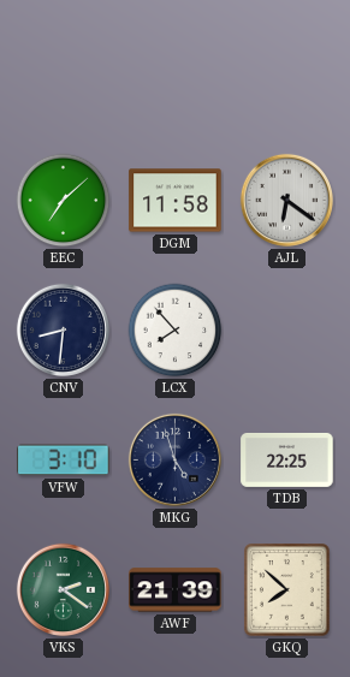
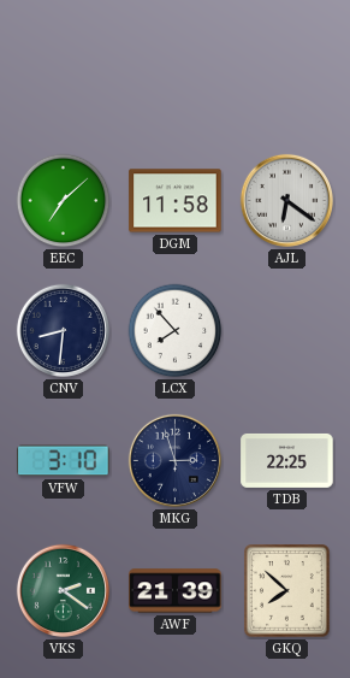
MKG: 4:57 -> 2:57
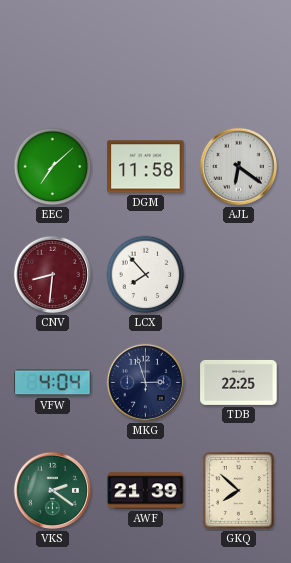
CNV dial: navy -> burgundy
VFW: 3:10 -> 4:04
